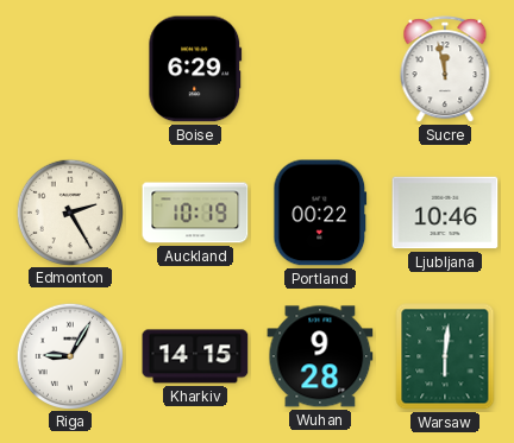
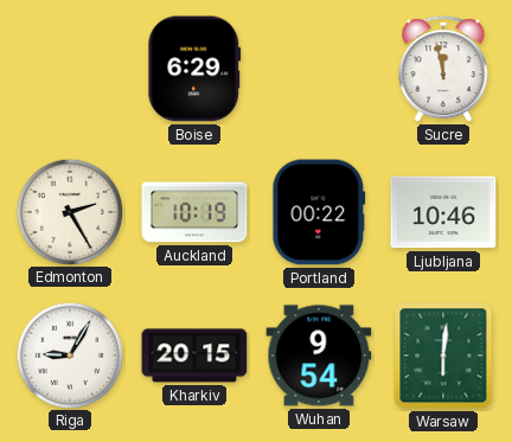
Kharkiv: 14:15 -> 20:15
Wuhan: 9:28 -> 9:54
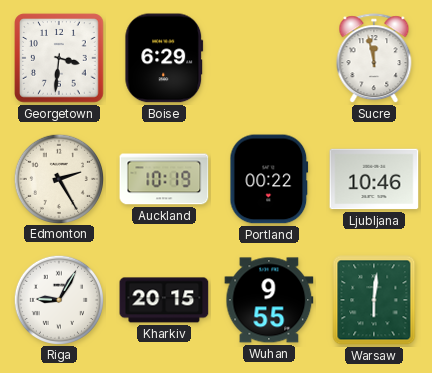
Georgetown: none -> 3:31
Wuhan: 9:54 -> 9:55
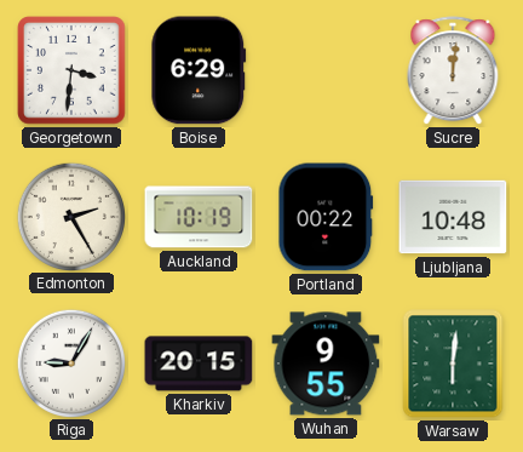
Sucre: 11:58 -> 12:01
Ljubljana: 10:46 -> 10:48
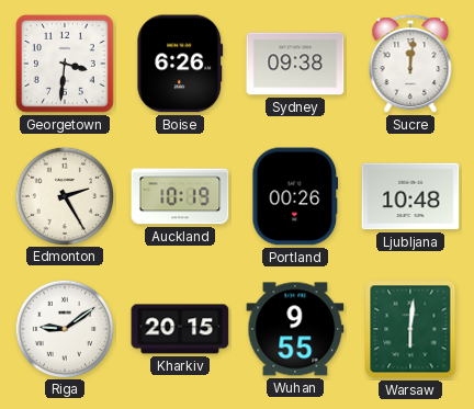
Boise: 6:29 -> 6:26
Sydney: none -> 09:38
Portland: 00:22 -> 00:26
Riga: 9:05 -> 9:09
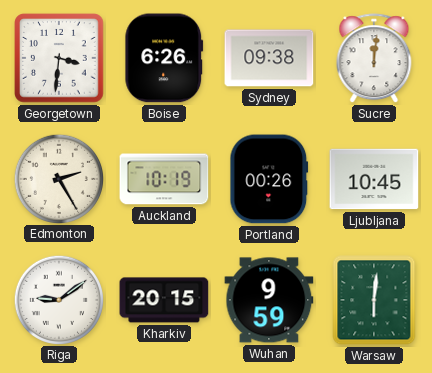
Ljubljana: 10:48 -> 10:45
Wuhan: 9:55 -> 9:59
